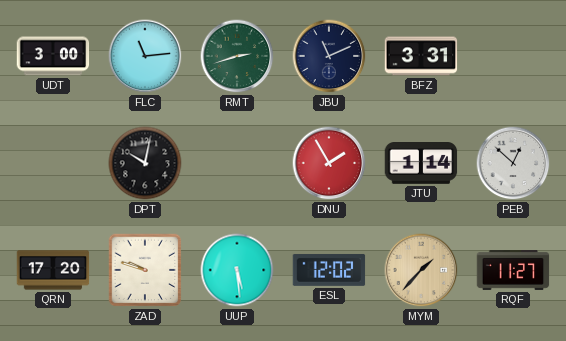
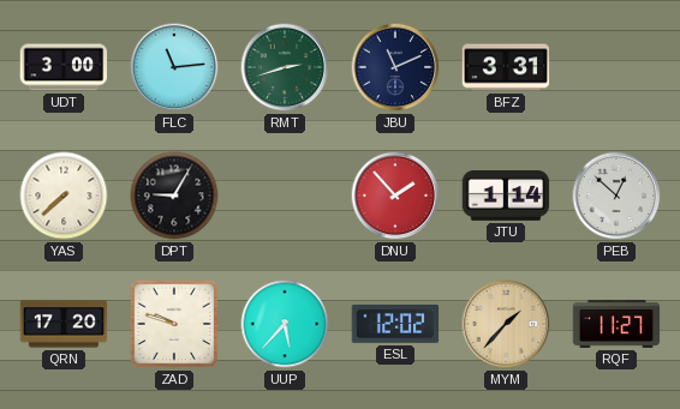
YAS: none -> 7:38
DPT: 10:02 -> 9:05
DNU: 1:55 -> 1:53
UUP: 5:29 -> 5:37
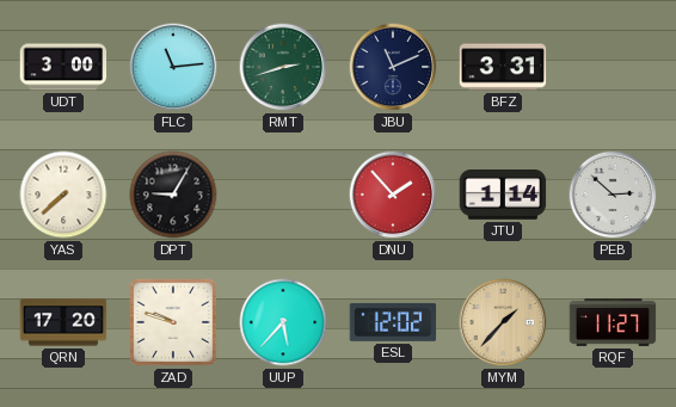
PEB: 12:52 -> 2:52
